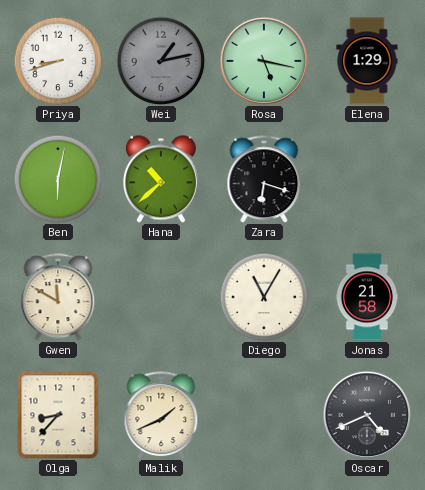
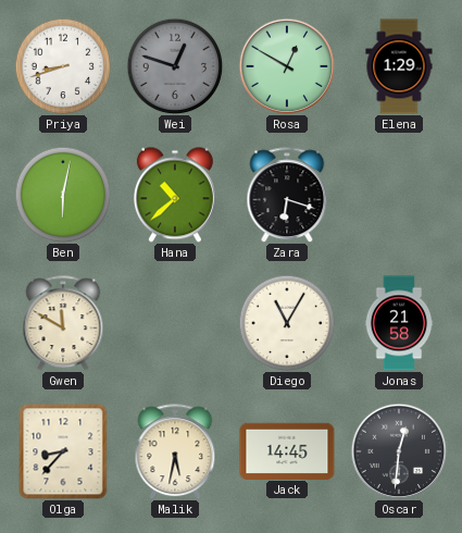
Wei: 1:13 -> 12:48
Rosa: 5:17 -> 12:50
Malik: 1:41 -> 5:32
Jack: none -> 14:45
Oscar: 4:41 -> 12:31
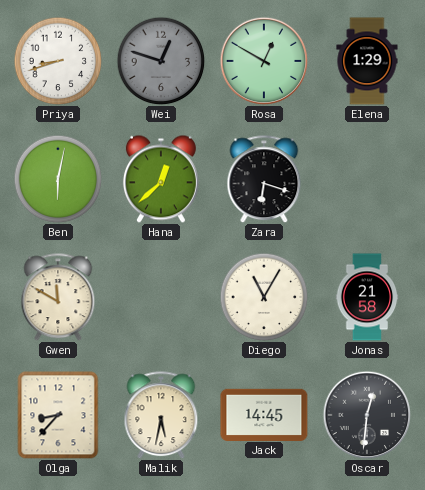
Hana: 10:38 -> 12:38
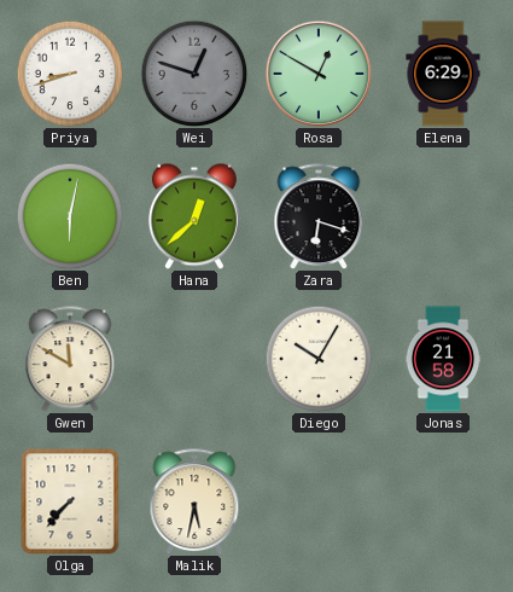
Elena: 1:29 -> 6:29
Diego: 11:05 -> 10:05
Olga: 8:37 -> 7:37
Jack: 14:45 -> none
Oscar: 12:31 -> none
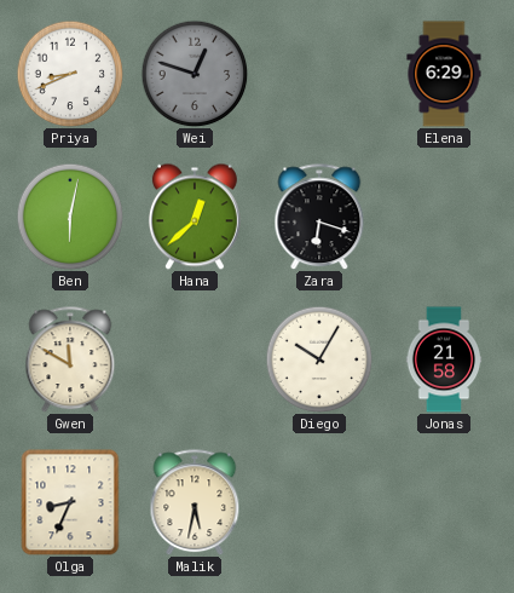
Priya: 8:42 -> 8:41
Rosa: 12:50 -> none
Olga: 7:37 -> 8:34
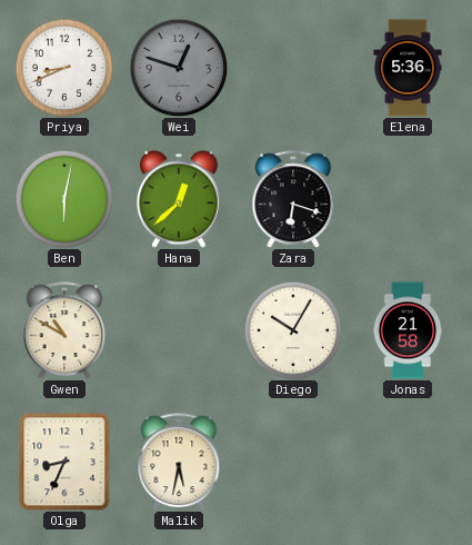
Elena: 6:29 -> 5:36
Gwen: 11:50 -> 10:50
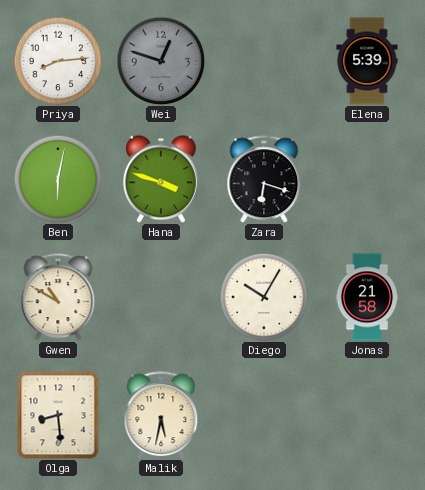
Priya: 8:41 -> 8:14
Elena: 5:36 -> 5:39
Hana: 12:38 -> 3:48
Olga: 8:34 -> 8:29
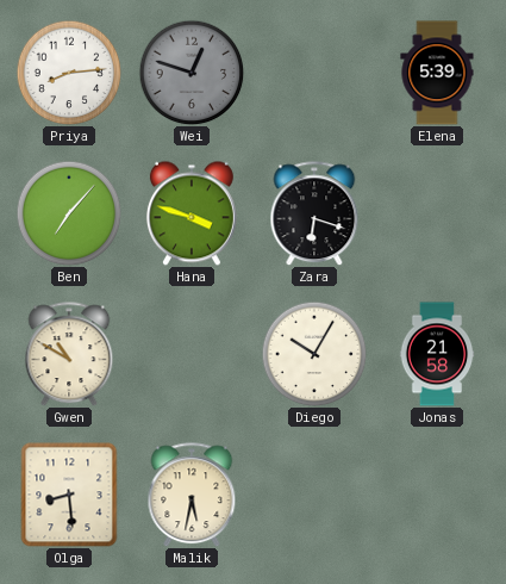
Ben: 6:02 -> 7:07
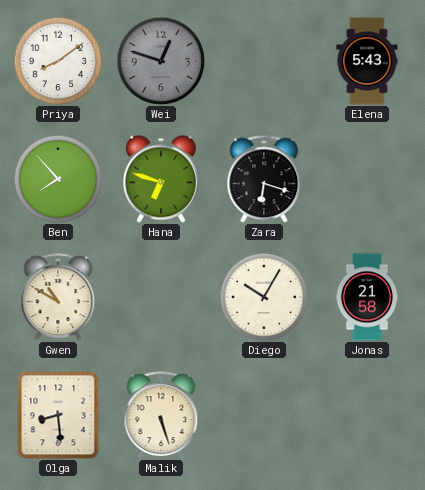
Priya: 8:14 -> 8:09
Elena: 5:39 -> 5:43
Ben: 7:07 -> 7:53
Hana: 3:48 -> 6:48
Malik: 5:32 -> 5:27
